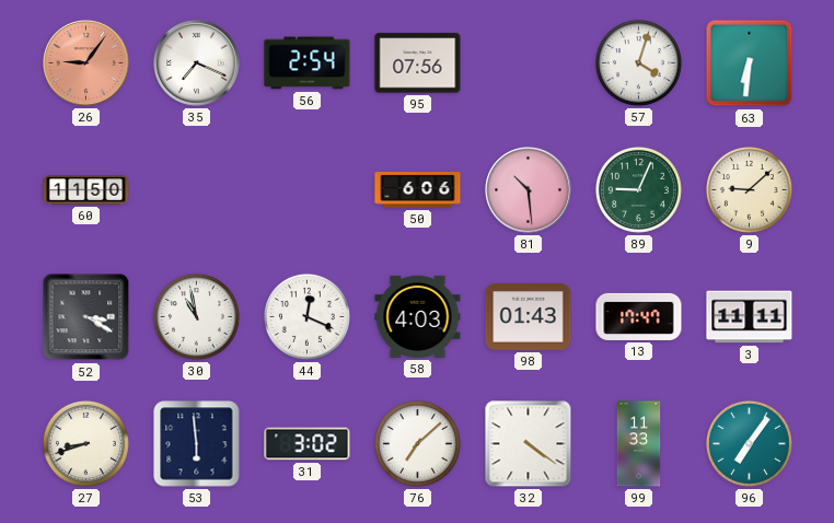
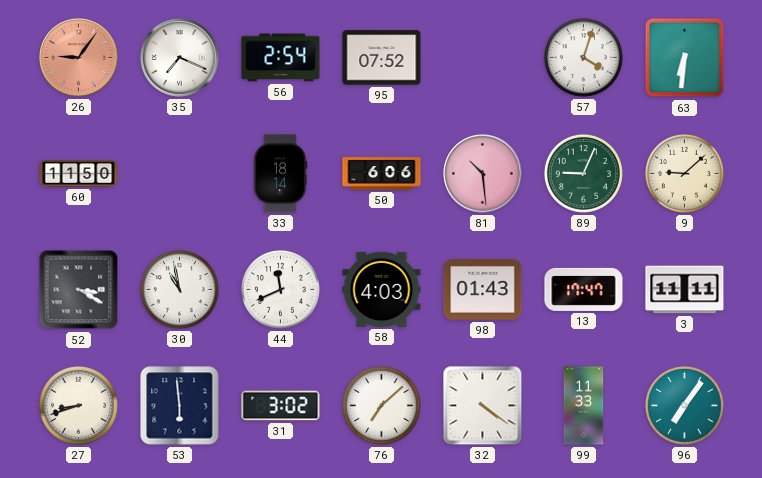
95: 07:56 -> 07:52
33: none -> 18:14
44: 12:19 -> 11:41
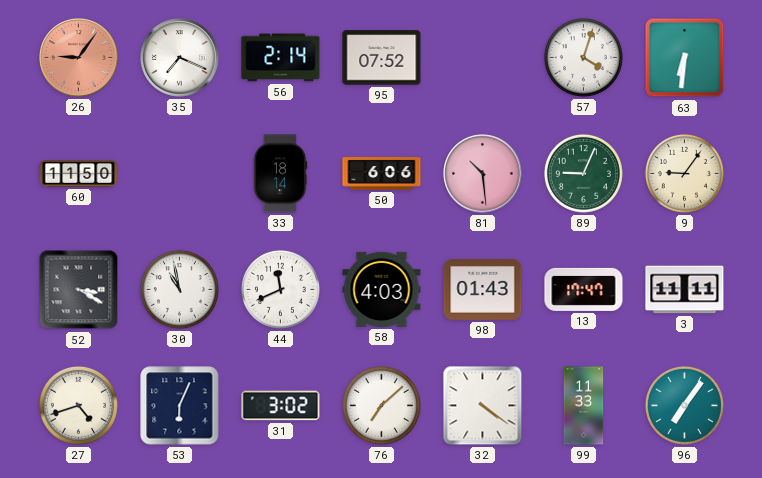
56: 2:54 -> 2:14
9: 9:08 -> 9:06
27: 8:42 -> 4:42
53: 5:59 -> 6:04
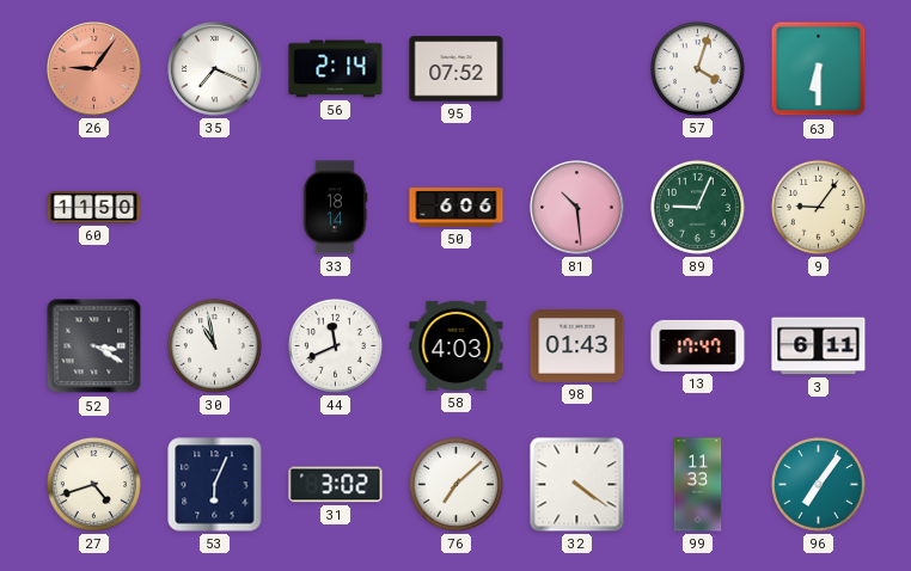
63: 6:31 -> 6:30
3: 11:11 -> 6:11
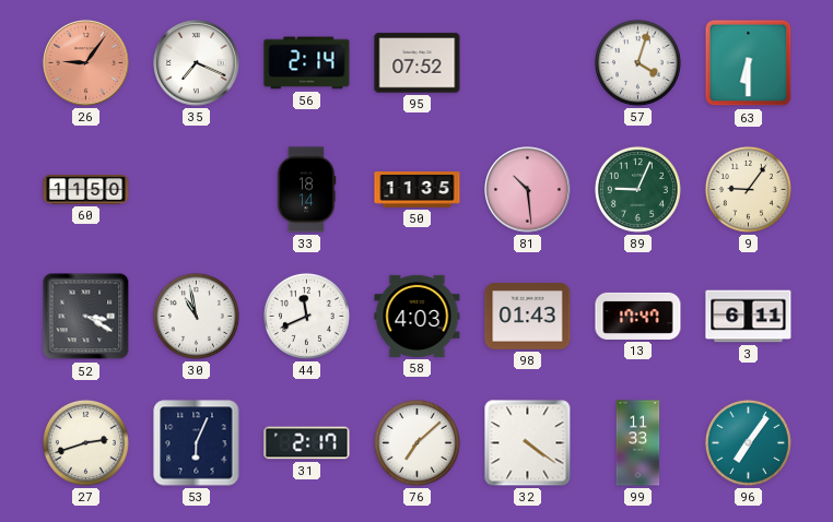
50: 6:06 -> 11:35
27: 4:42 -> 2:42
31: 3:02 -> 2:17
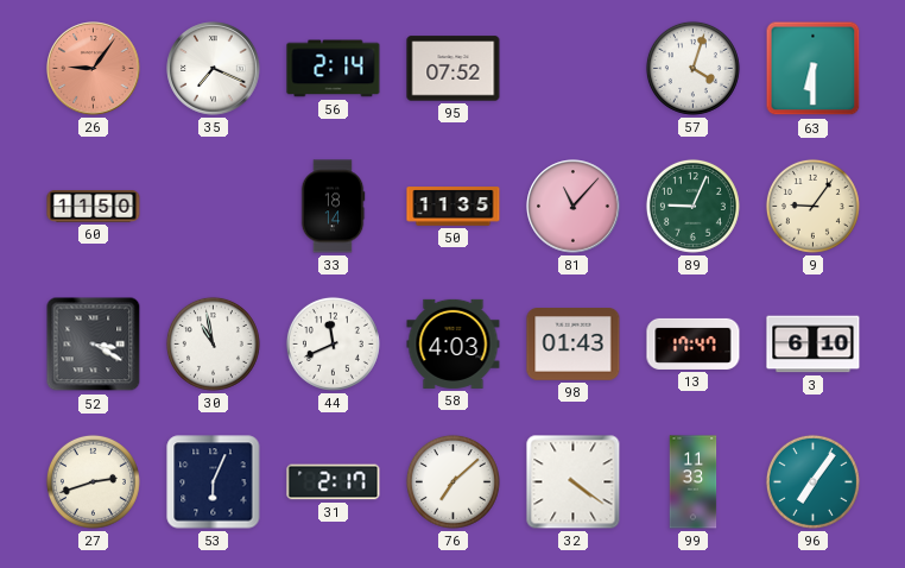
81: 10:29 -> 11:07
3: 6:11 -> 6:10
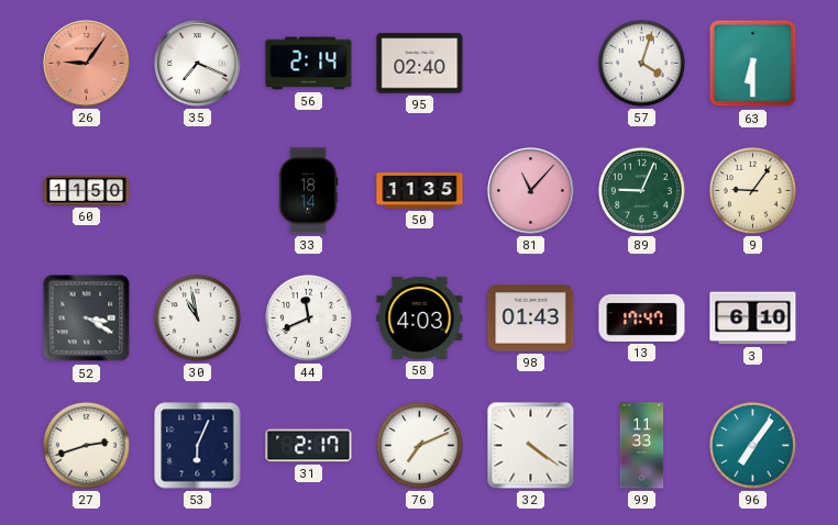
95: 07:52 -> 02:40
76: 7:08 -> 7:11
